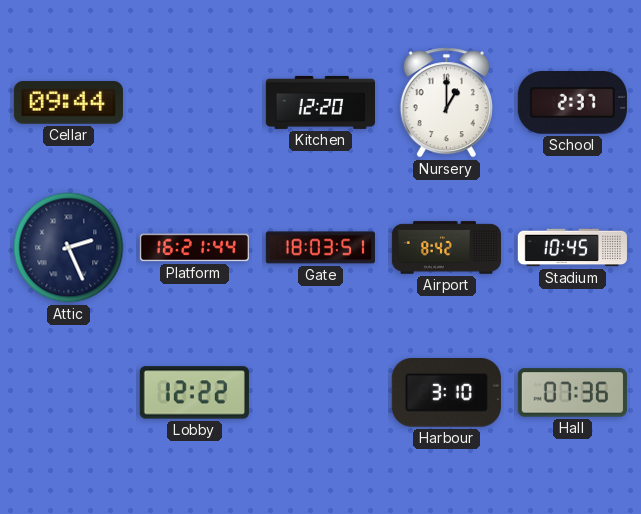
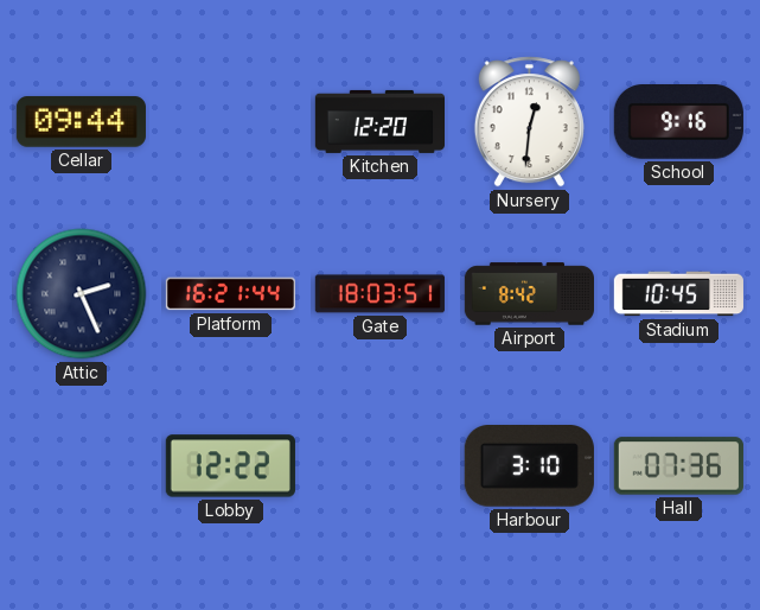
Nursery: 1:00 -> 12:31
School: 2:37 -> 9:16
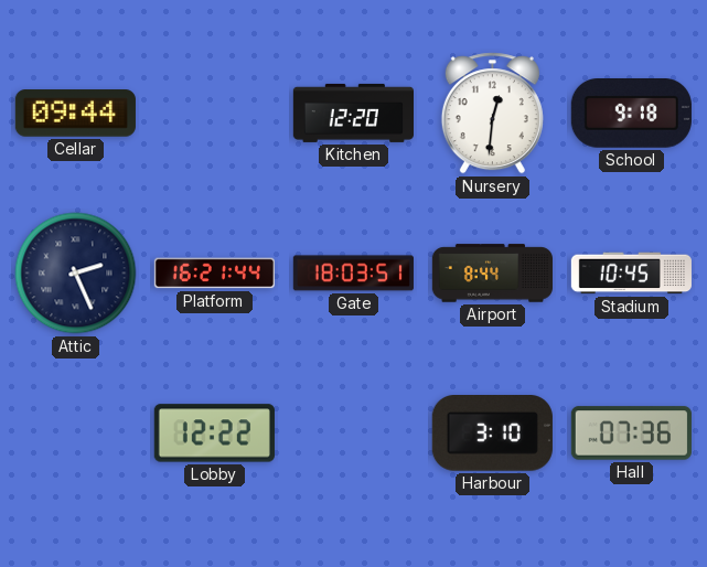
School: 9:16 -> 9:18
Airport: 8:42 -> 8:44
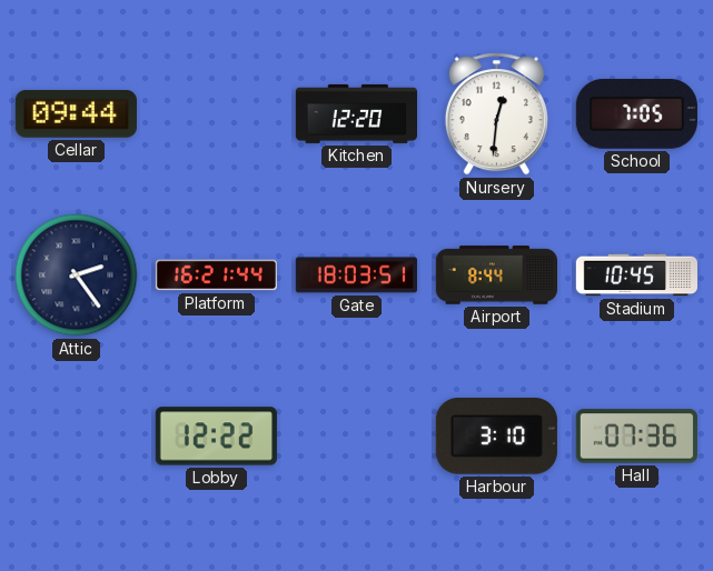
School: 9:18 -> 7:05
Attic: 2:26 -> 2:24
